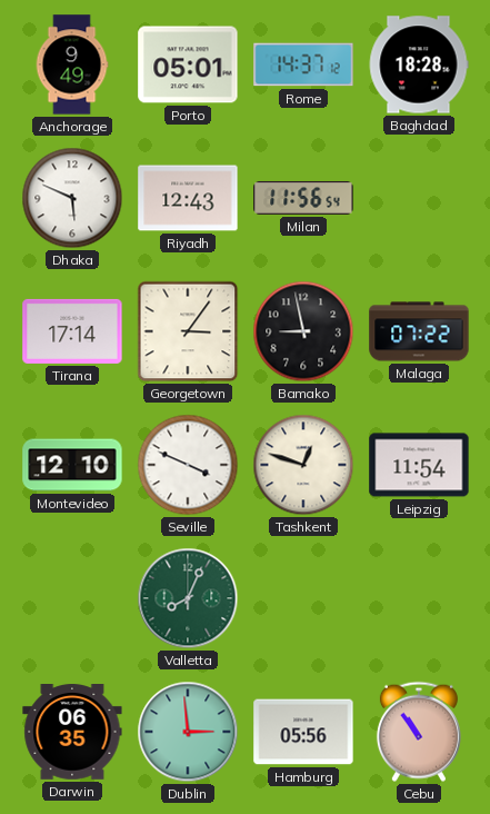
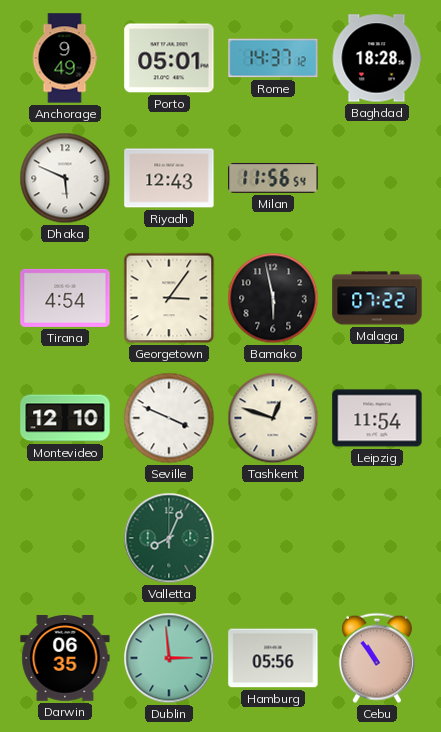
Tirana: 17:14 -> 4:54
Bamako: 8:58 -> 5:58
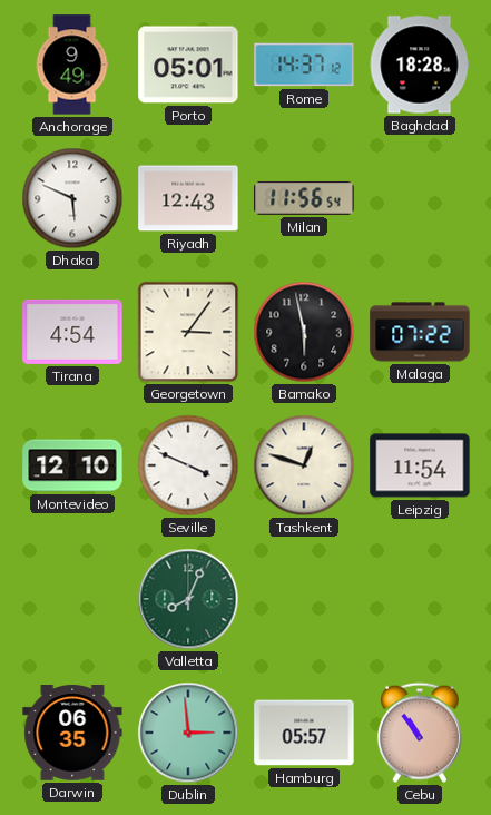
Hamburg: 05:56 -> 05:57
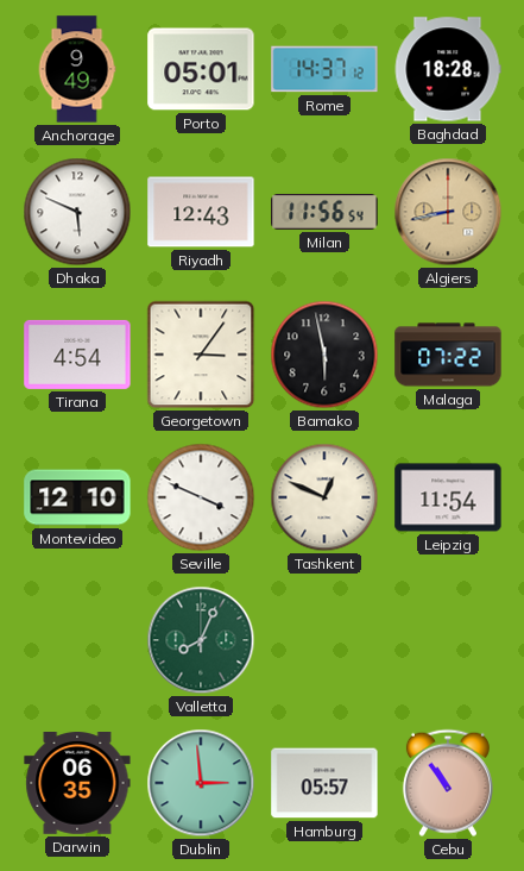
Algiers: none -> 8:43
Tashkent: 12:48 -> 12:49
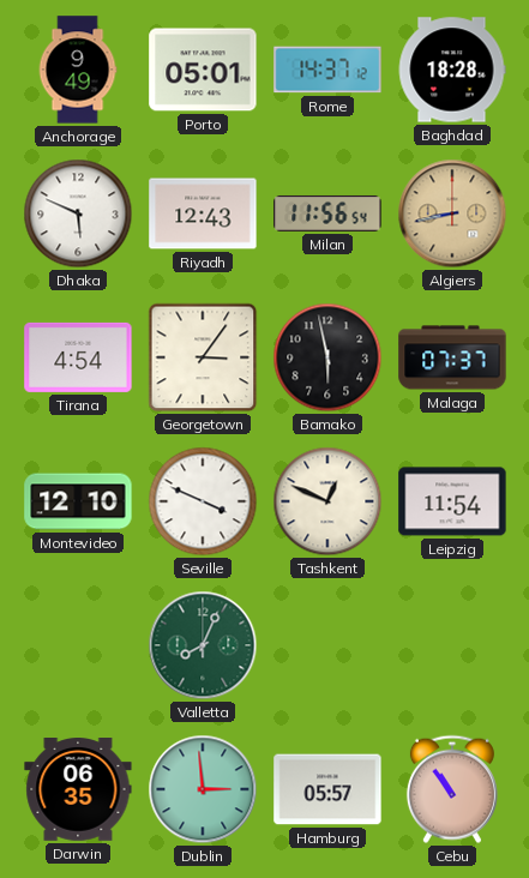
Malaga: 07:22 -> 07:37
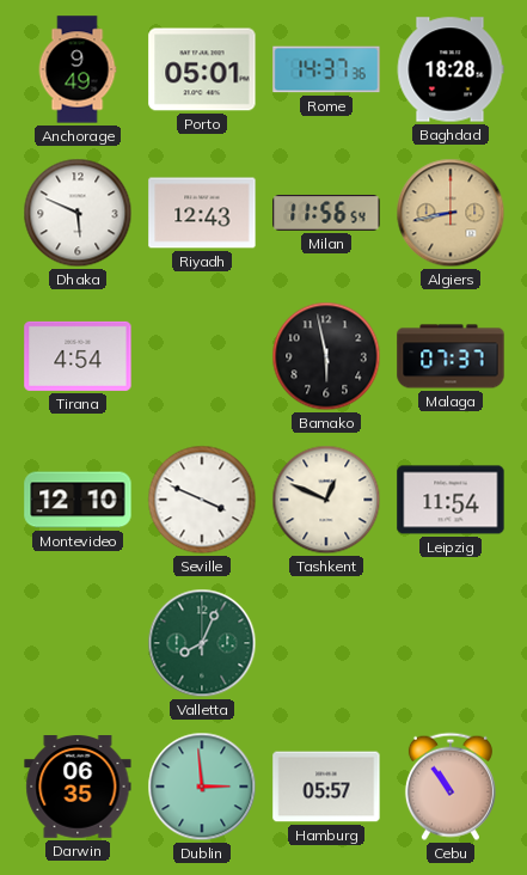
Rome: 14:37:12 -> 14:37:36
Georgetown: 3:06 -> none
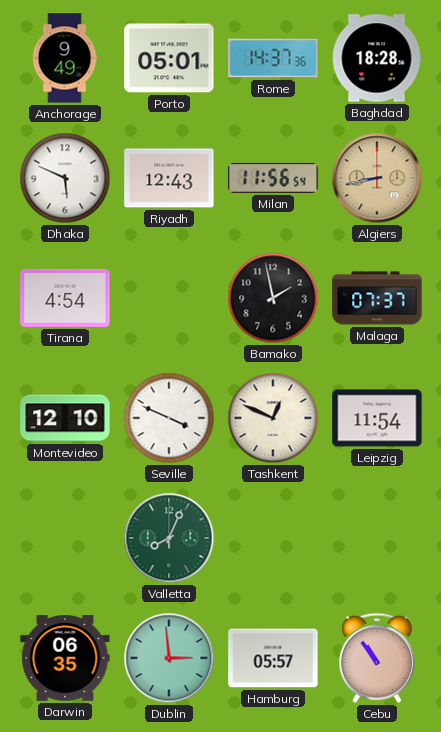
Bamako: 5:58 -> 1:58
